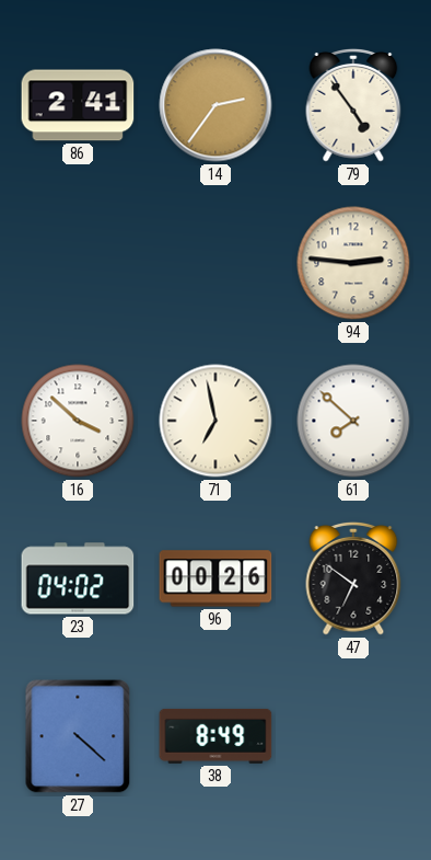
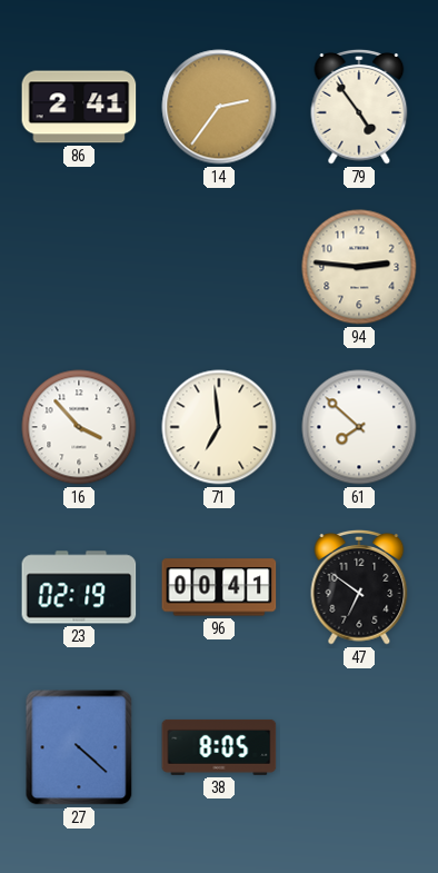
16: 3:52 -> 3:53
71: 6:58 -> 6:59
23: 04:02 -> 02:19
96: 00:26 -> 00:41
38: 8:49 -> 8:05
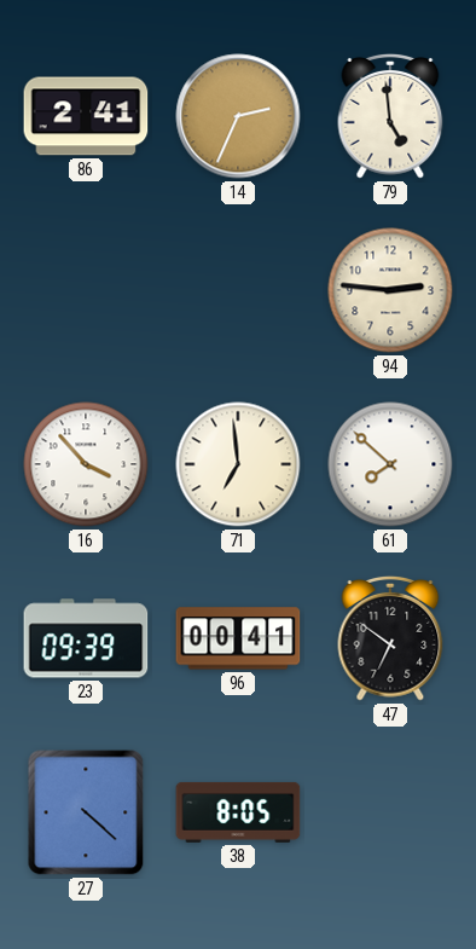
14: 2:36 -> 2:34
79: 4:54 -> 4:59
23: 02:19 -> 09:39
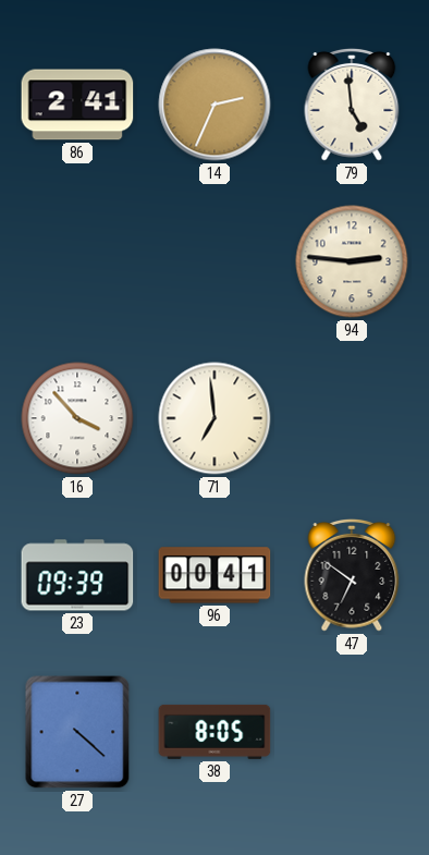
61: 7:52 -> none
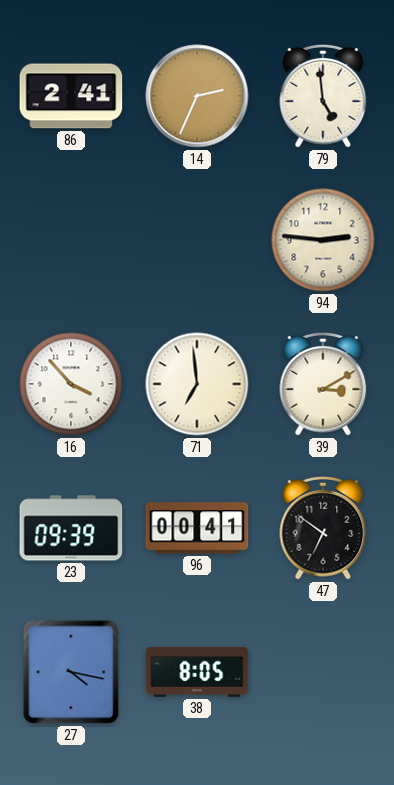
39: none -> 3:10
27: 4:22 -> 4:17
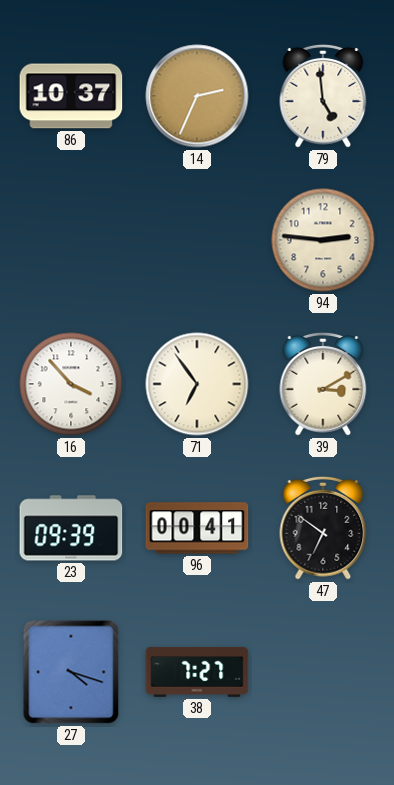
86: 2:41 -> 10:37
71: 6:59 -> 6:54
27: 4:17 -> 4:18
38: 8:05 -> 7:27
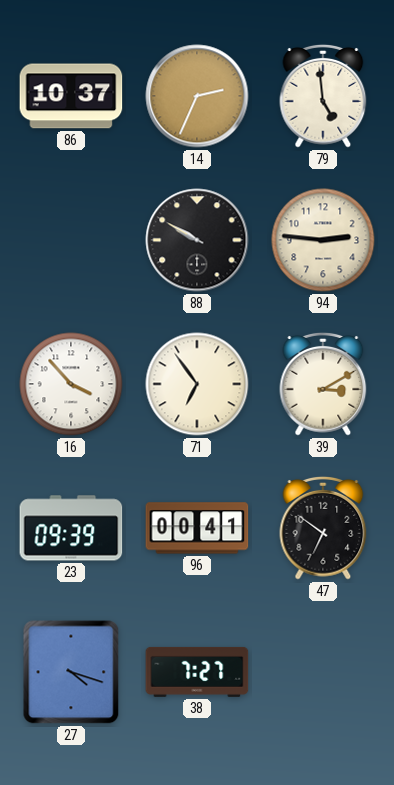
88: none -> 9:50
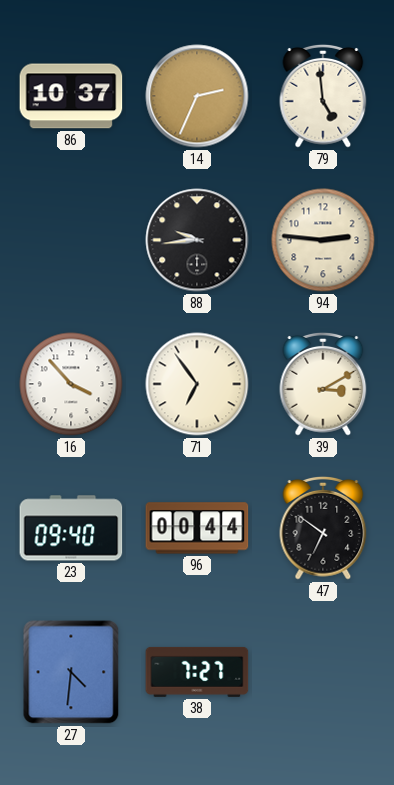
88: 9:50 -> 9:44
23: 09:39 -> 09:40
96: 00:41 -> 00:44
27: 4:18 -> 4:31
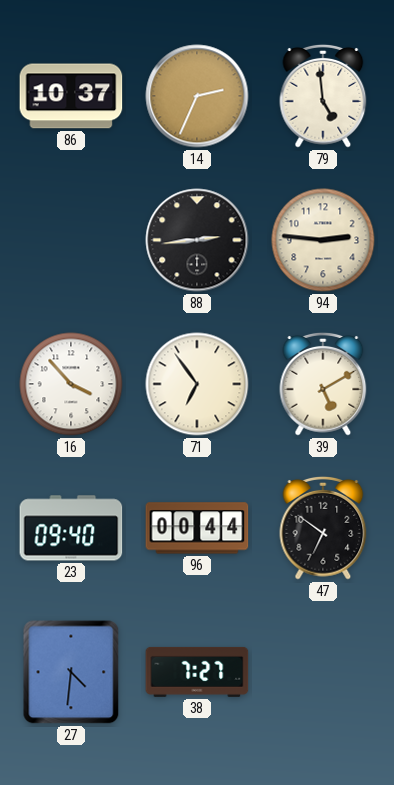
88: 9:44 -> 2:44
39: 3:10 -> 5:10
